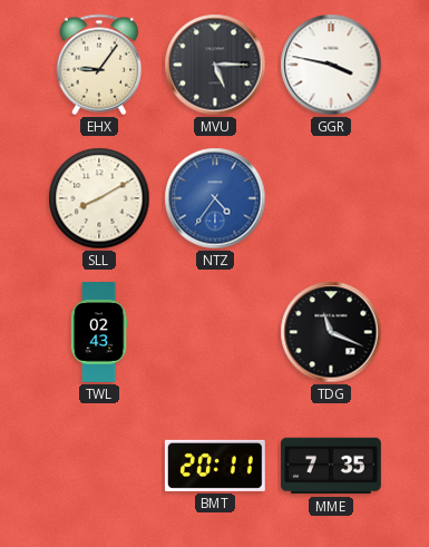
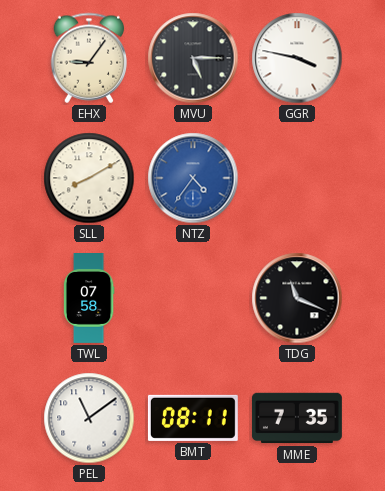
TWL: 02:43 -> 07:58
PEL: none -> 11:09
BMT: 20:11 -> 08:11
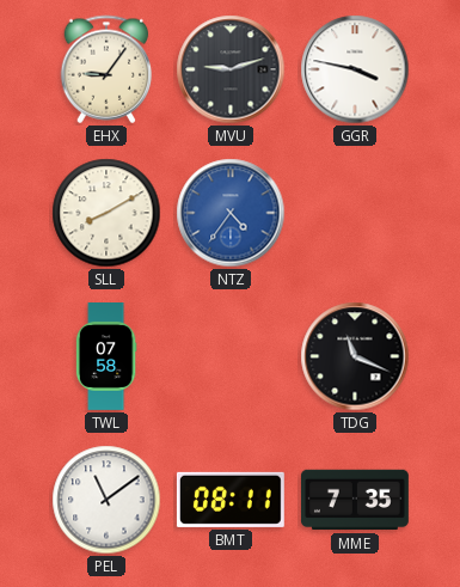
MVU: 5:15 -> 9:12
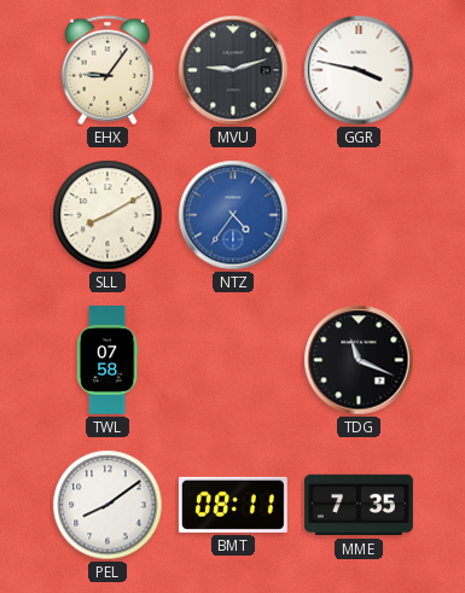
PEL: 11:09 -> 8:09
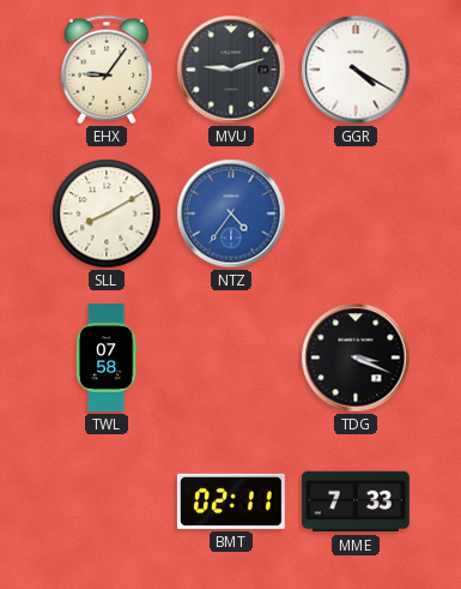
GGR: 3:47 -> 4:20
TDG: 11:19 -> 3:19
PEL: 8:09 -> none
BMT: 08:11 -> 02:11
MME: 7:35 -> 7:33
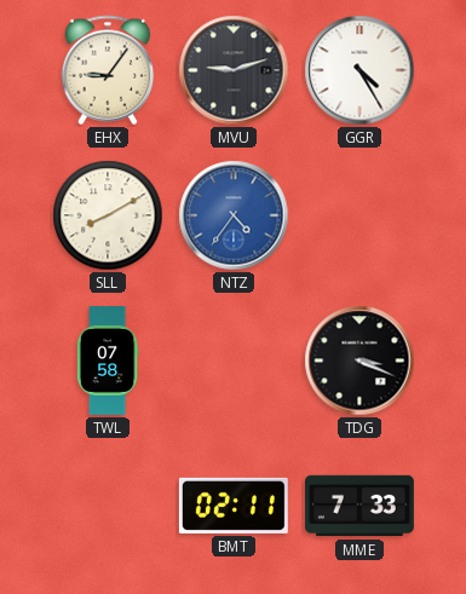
GGR: 4:20 -> 4:25
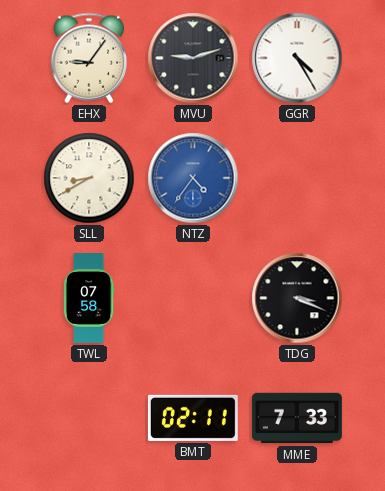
SLL: 8:10 -> 8:40
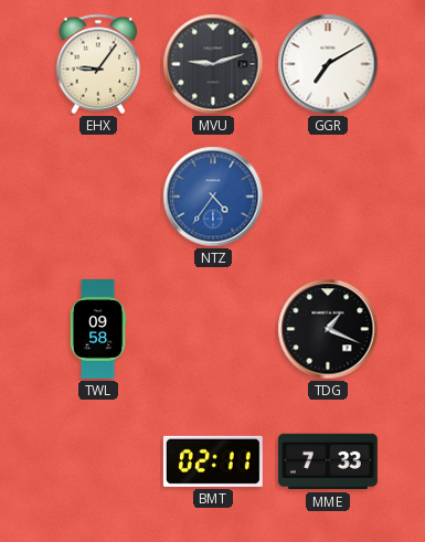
GGR: 4:25 -> 7:10
SLL: 8:40 -> none
TWL: 07:58 -> 09:58
TDG: 3:19 -> 1:19
